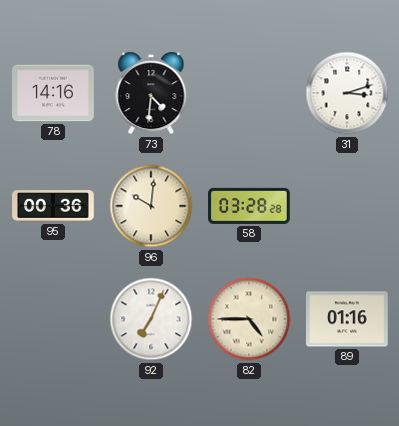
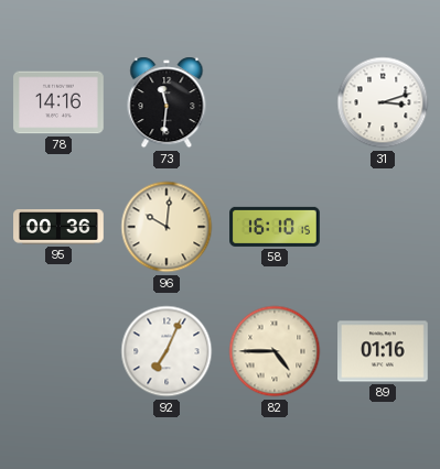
73: 4:31 -> 11:31
58: 03:28 -> 16:10
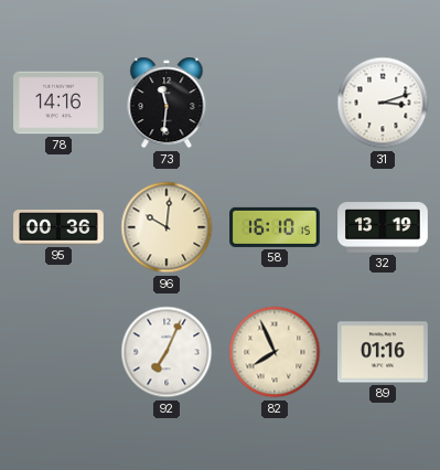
32: none -> 13:19
82: 4:45 -> 7:56
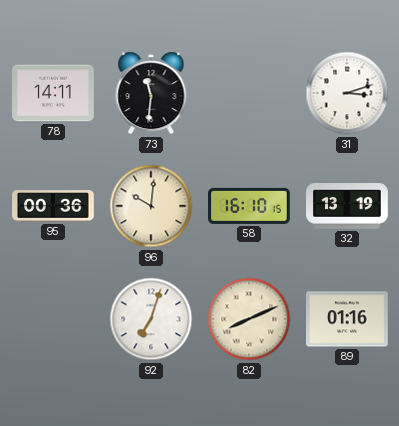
78: 14:16 -> 14:11
92: 7:04 -> 7:03
82: 7:56 -> 8:11
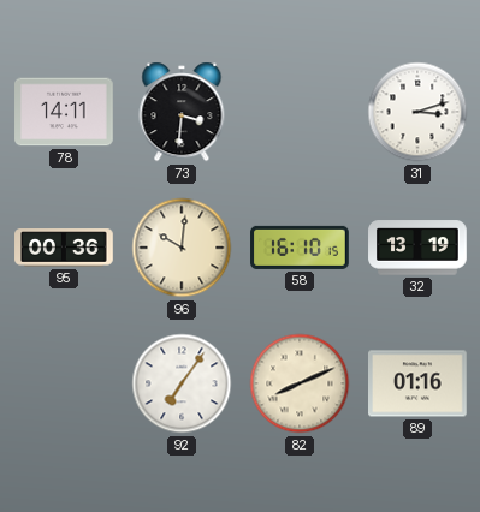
73: 11:31 -> 3:31
92: 7:03 -> 7:06
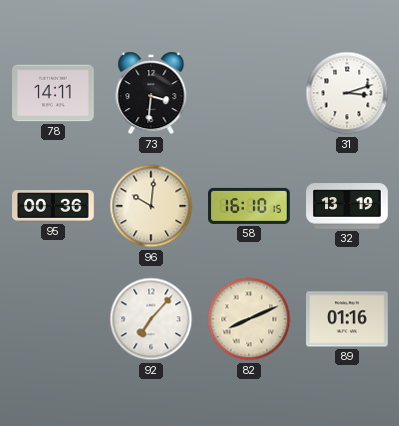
92: 7:06 -> 7:07
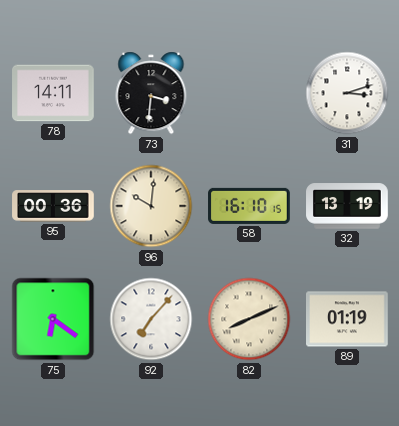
75: none -> 6:21
89: 01:16 -> 01:19
